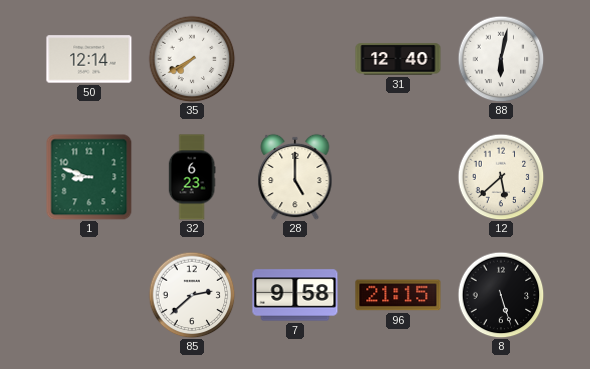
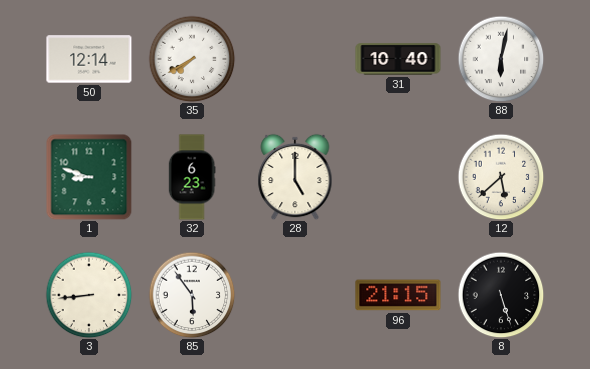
31: 12:40 -> 10:40
3: none -> 8:44
85: 2:38 -> 5:54
7: 9:58 -> none
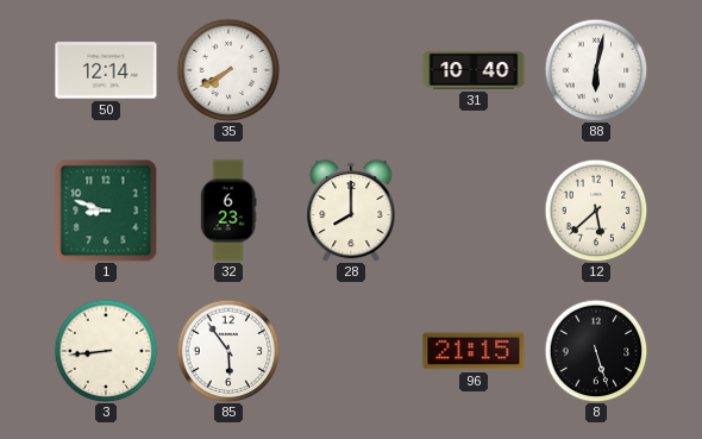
28: 5:00 -> 8:00
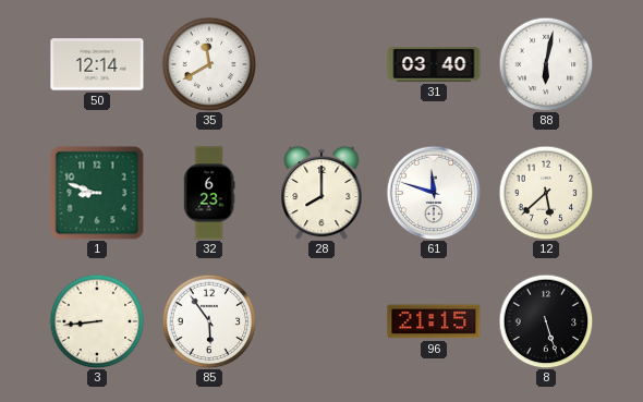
35: 7:40 -> 11:40
31: 10:40 -> 03:40
61: none -> 11:48
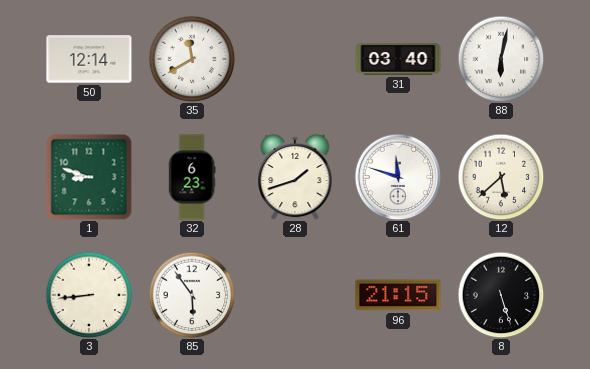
28: 8:00 -> 1:42
